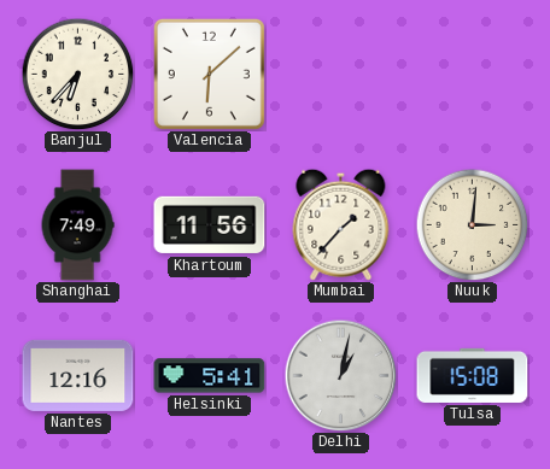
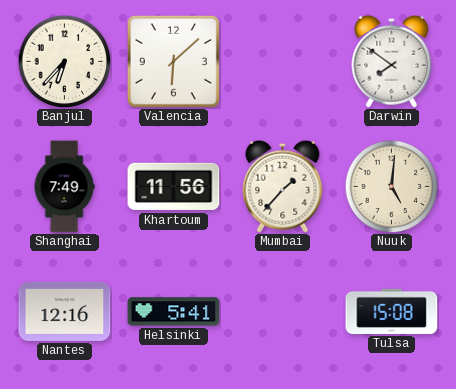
Darwin: none -> 7:51
Nuuk: 3:01 -> 5:01
Delhi: 1:02 -> none
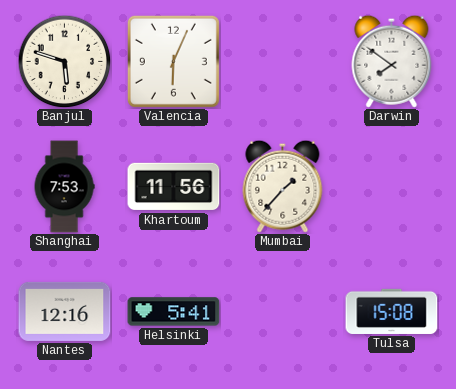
Banjul: 6:37 -> 5:48
Valencia: 6:08 -> 6:04
Shanghai: 7:49 -> 7:53
Nuuk: 5:01 -> none
